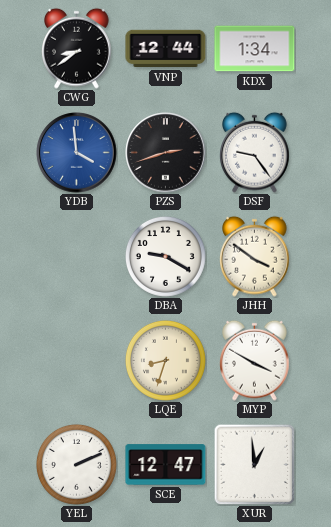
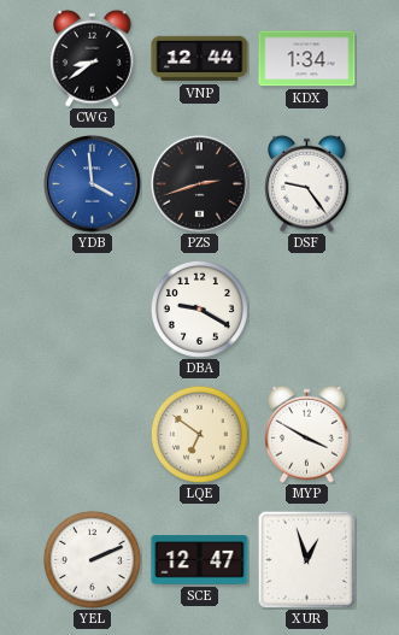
JHH: 3:51 -> none
LQE: 8:33 -> 6:51
XUR: 12:59 -> 12:57
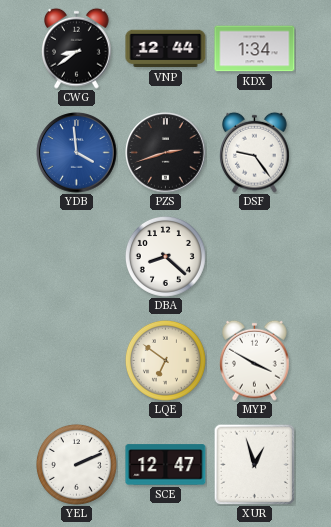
DBA: 9:20 -> 8:22
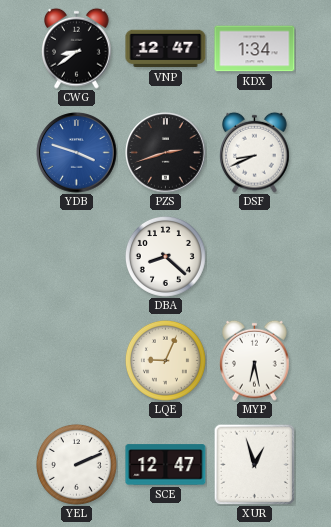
VNP: 12:44 -> 12:47
YDB: 3:59 -> 3:48
DSF: 9:24 -> 8:41
LQE: 6:51 -> 9:04
MYP: 3:50 -> 6:28
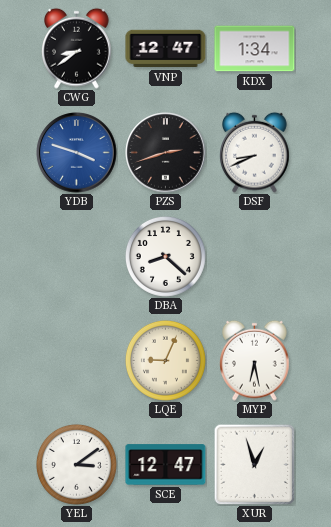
YEL: 2:11 -> 3:09
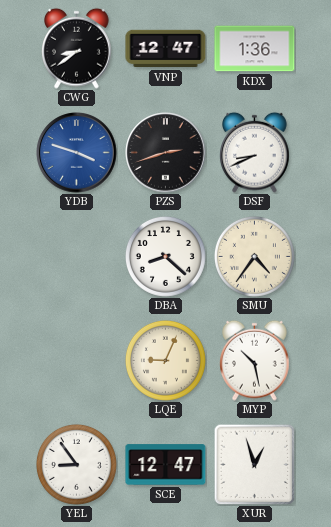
KDX: 1:34 -> 1:36
SMU: none -> 4:36
MYP: 6:28 -> 10:28
YEL: 3:09 -> 8:54
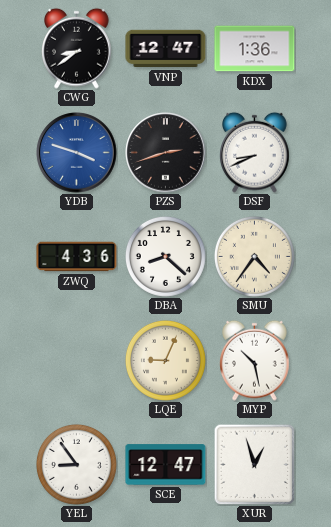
ZWQ: none -> 4:36
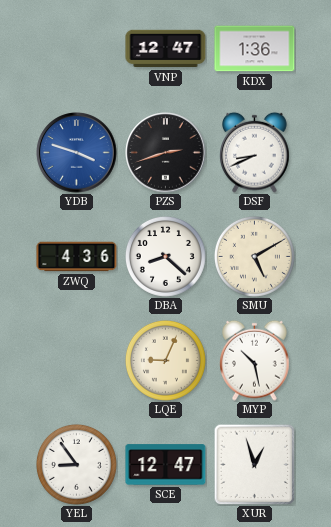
CWG: 8:39 -> none
SMU: 4:36 -> 5:10
